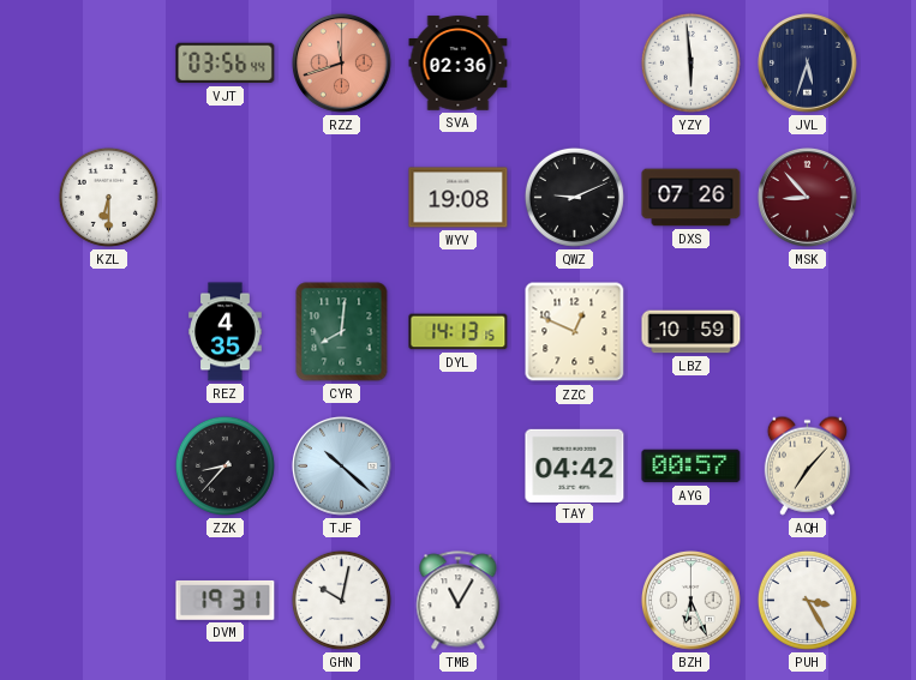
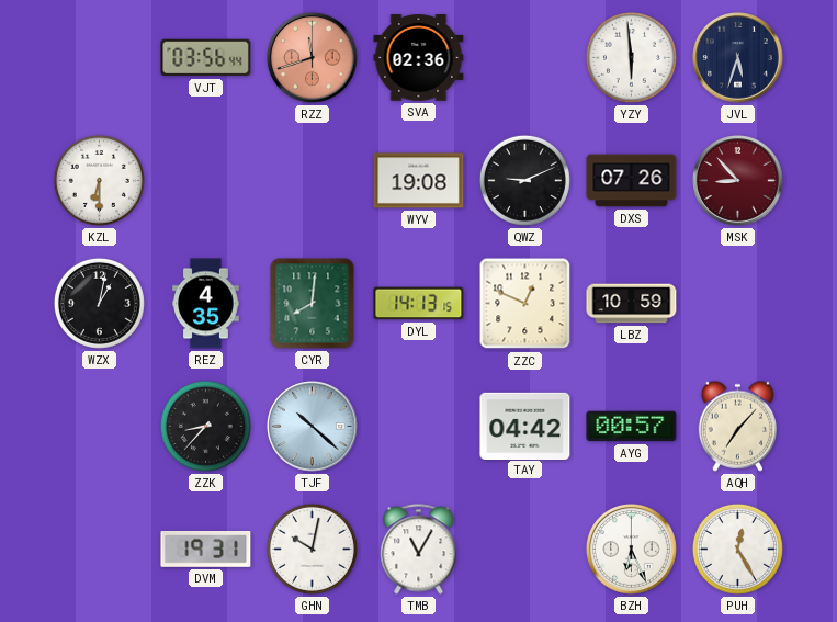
WZX: none -> 1:02
PUH: 3:25 -> 12:25
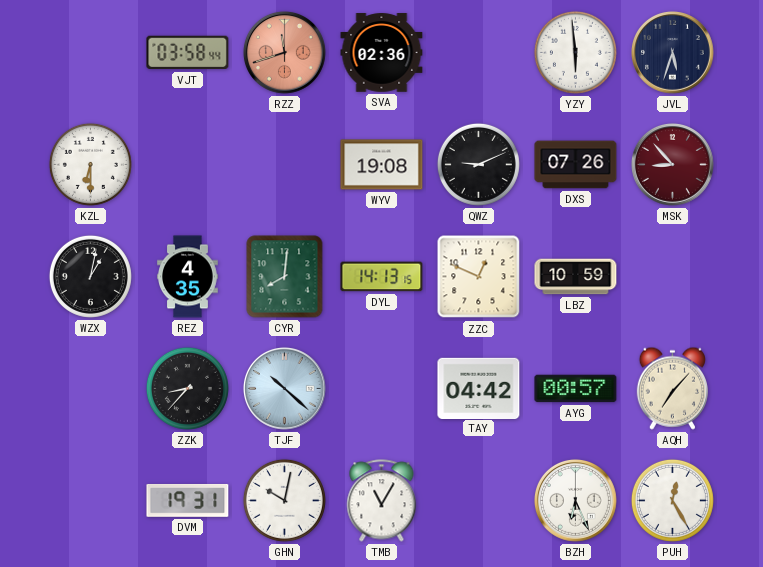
VJT: 03:56 -> 03:58
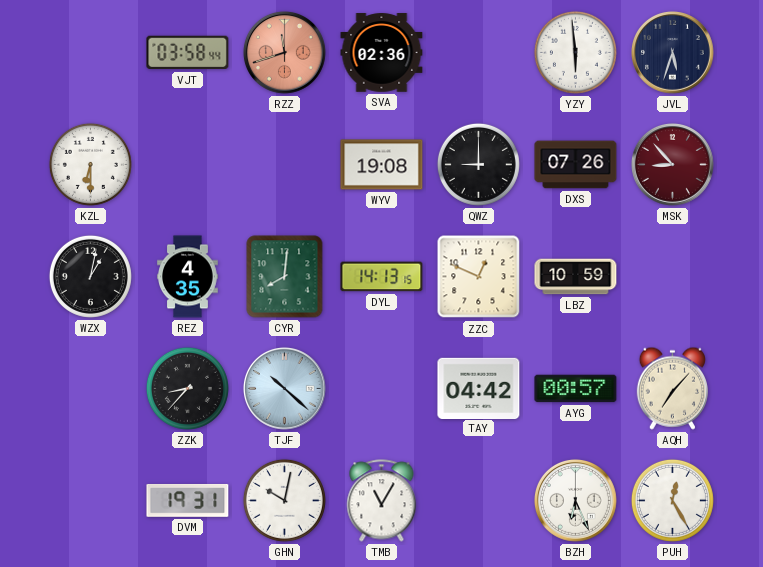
QWZ: 9:11 -> 9:00
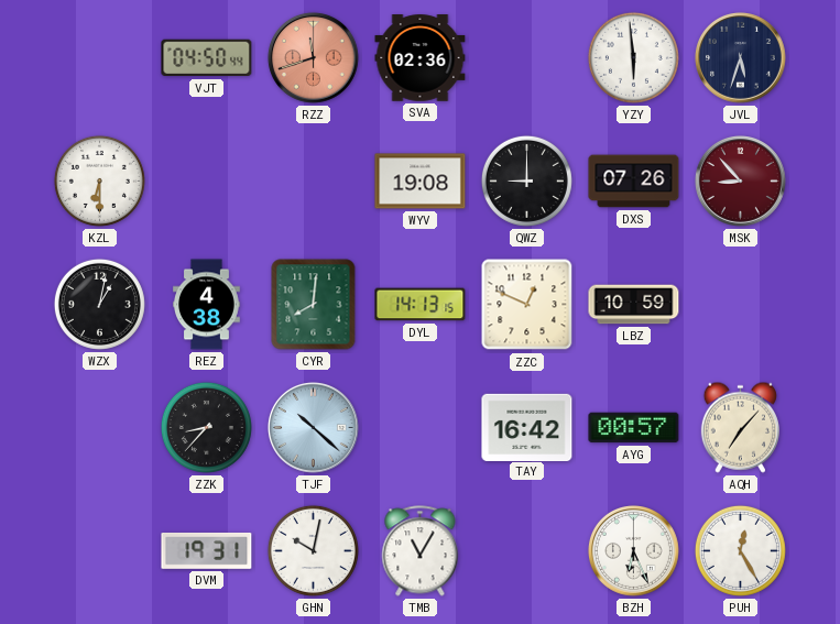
VJT: 03:58 -> 04:50
REZ: 4:35 -> 4:38
TAY: 04:42 -> 16:42
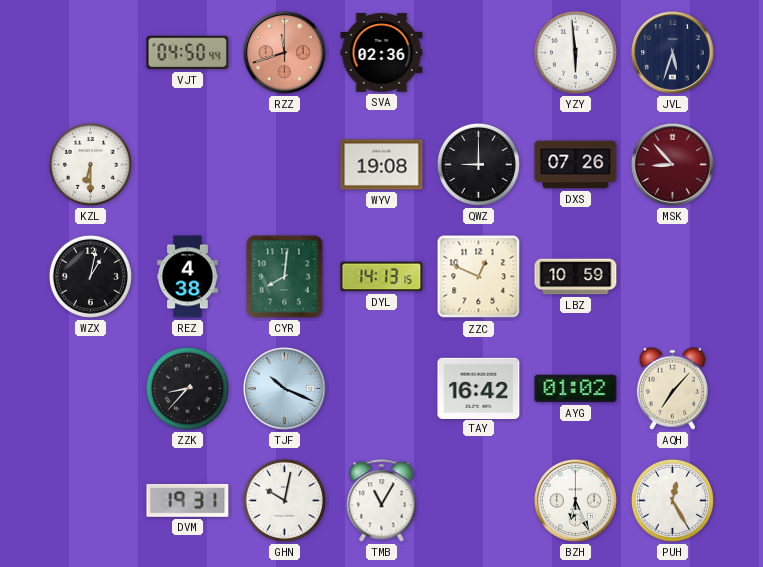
TJF: 10:22 -> 10:19
AYG: 00:57 -> 01:02
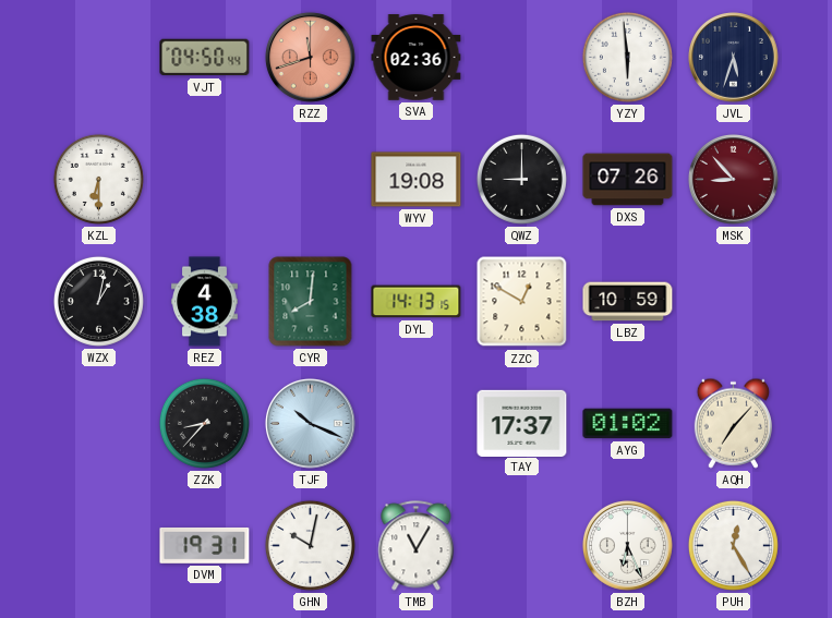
ZZC: 12:49 -> 12:50
TAY: 16:42 -> 17:37
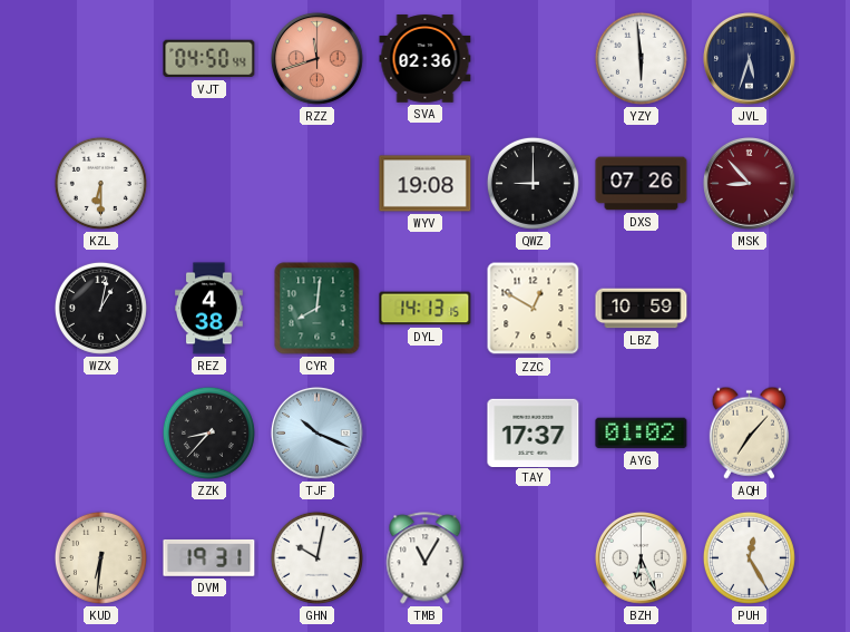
KUD: none -> 6:31
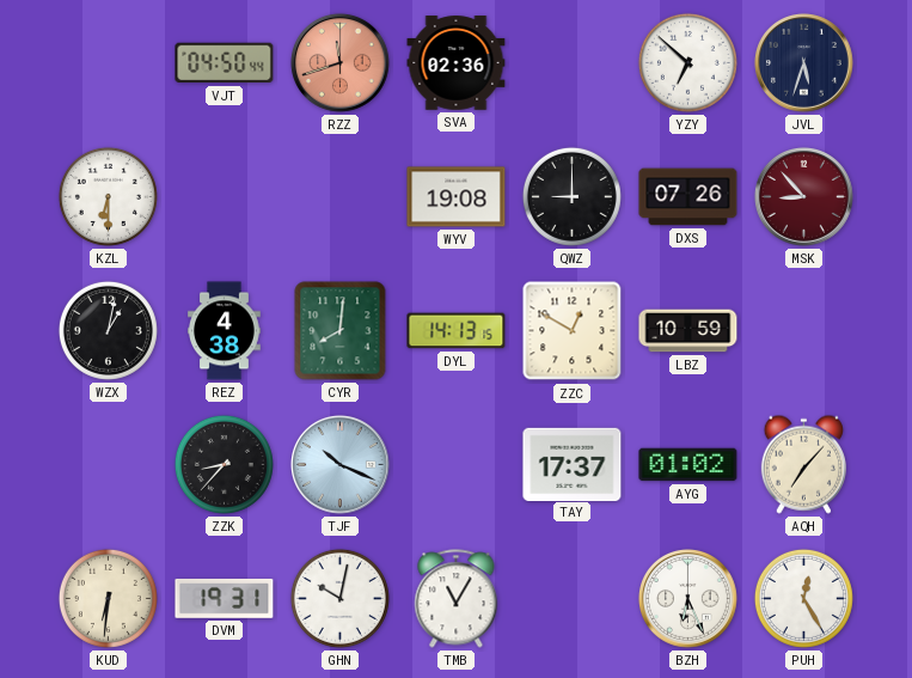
YZY: 5:59 -> 6:52
